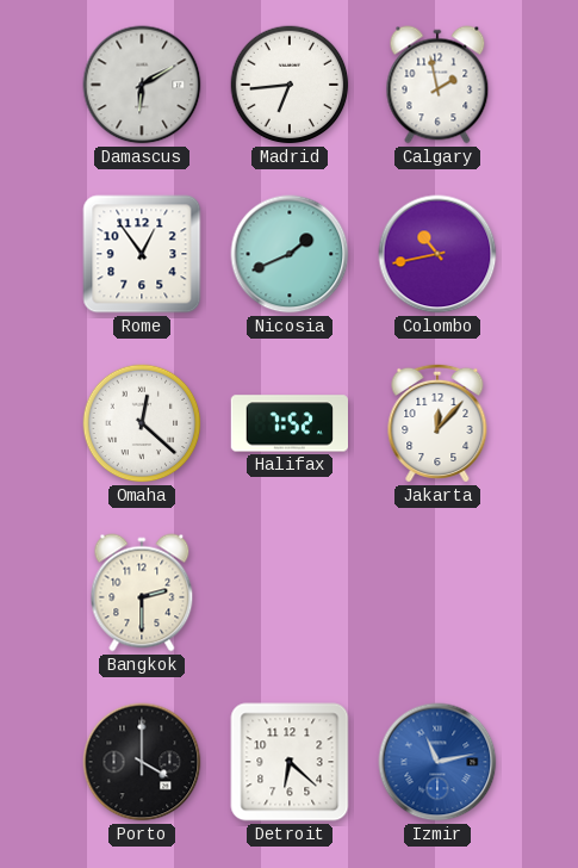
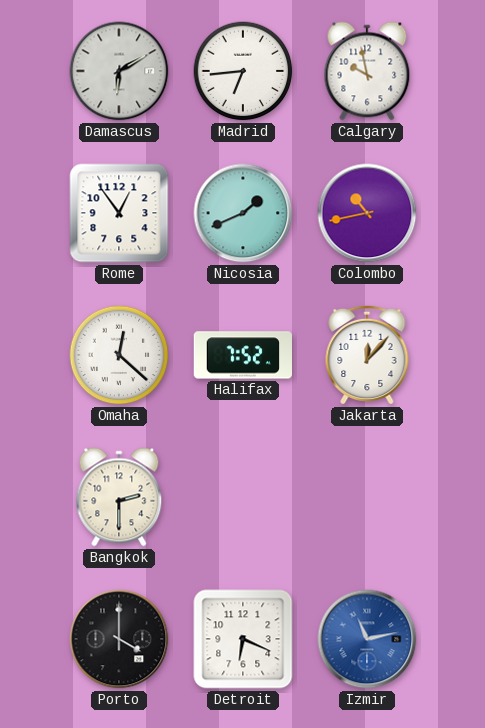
Calgary: 1:58 -> 9:58
Detroit: 6:22 -> 6:19
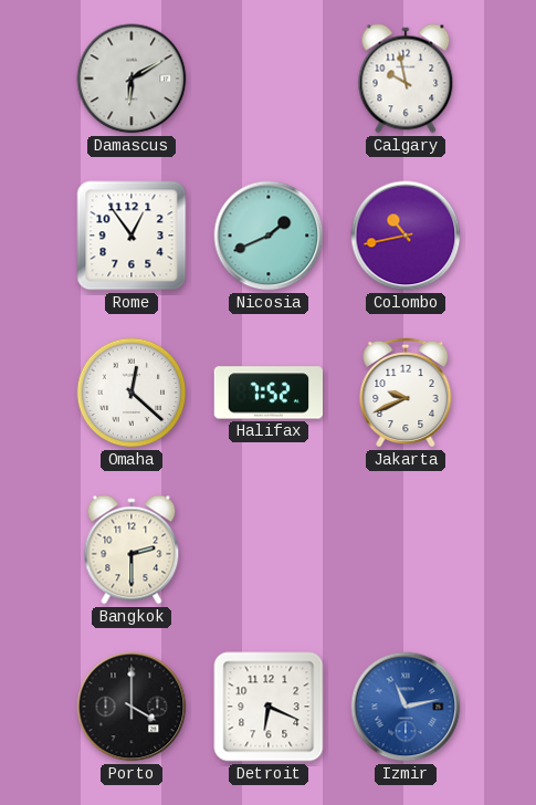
Madrid: 6:44 -> none
Jakarta: 12:07 -> 9:41
